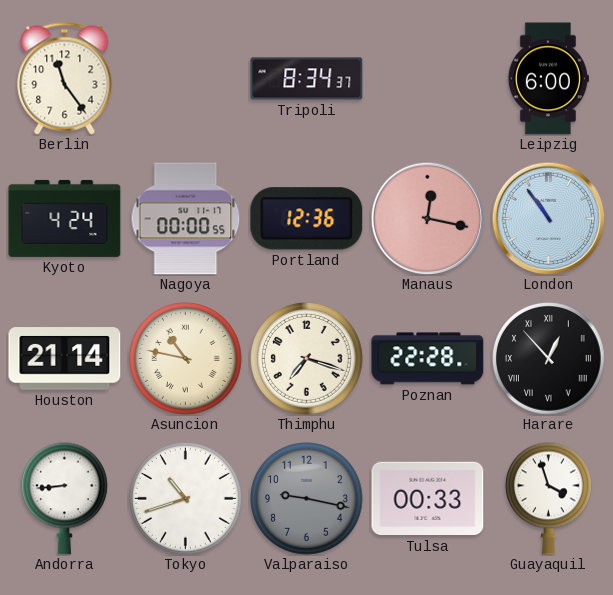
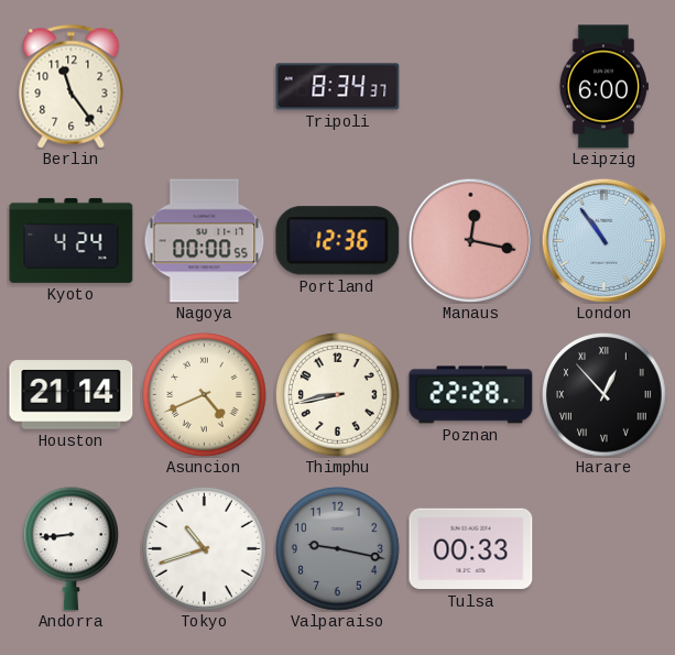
Asuncion: 10:47 -> 4:41
Thimphu: 7:18 -> 8:43
Guayaquil: 3:57 -> none
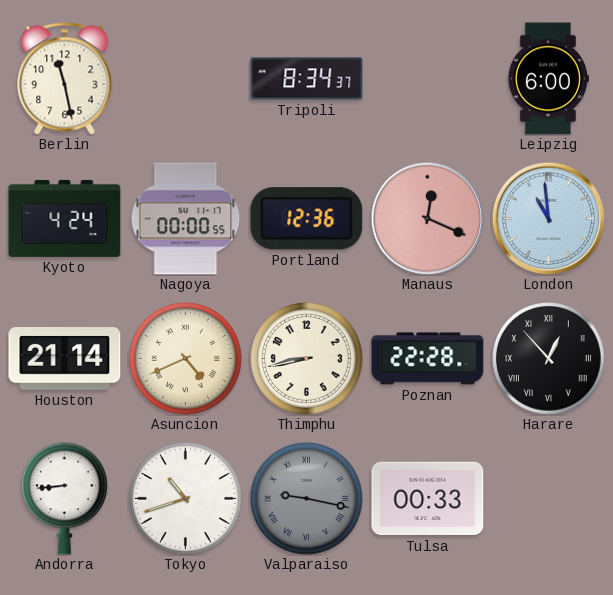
Berlin: 11:24 -> 11:28
Manaus: 12:17 -> 12:19
London: 10:54 -> 10:59
Valparaiso numerals: Arabic -> Roman
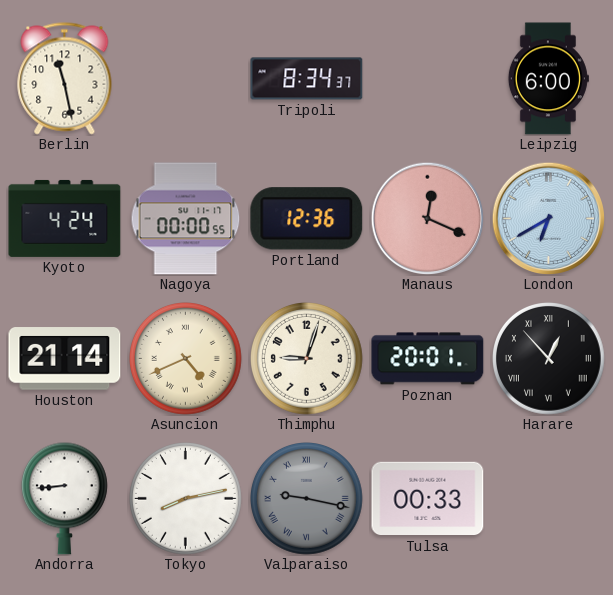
London: 10:59 -> 6:40
Thimphu: 8:43 -> 9:03
Poznan: 22:28 -> 20:01
Tokyo: 10:42 -> 8:13
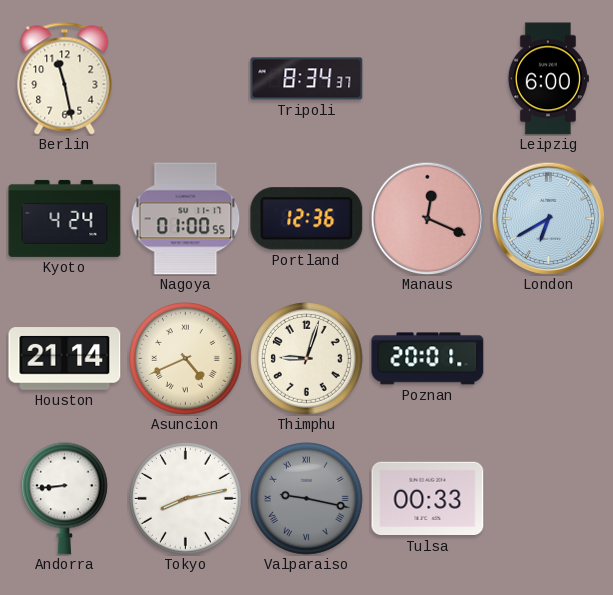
Nagoya: 00:00 -> 01:00
Harare: 12:53 -> none
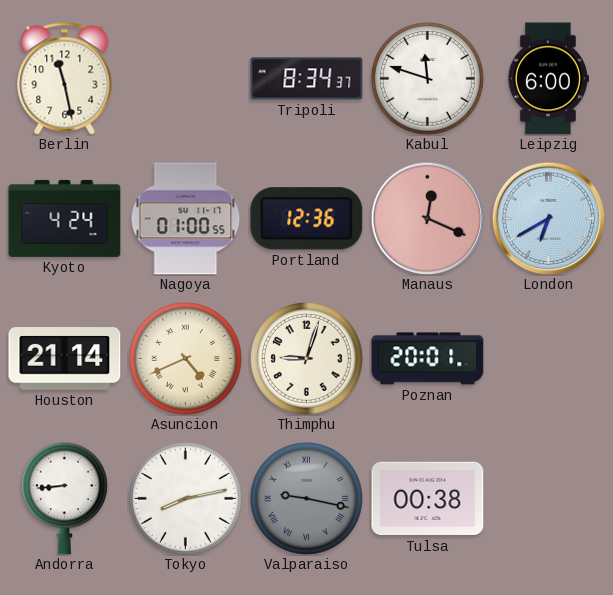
Kabul: none -> 11:48
Tulsa: 00:33 -> 00:38
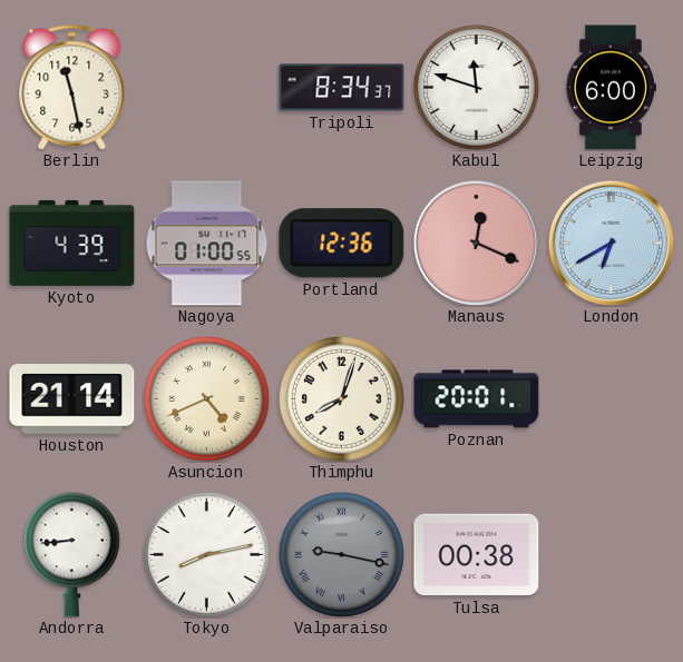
Kyoto: 4:24 -> 4:39
Thimphu: 9:03 -> 8:03
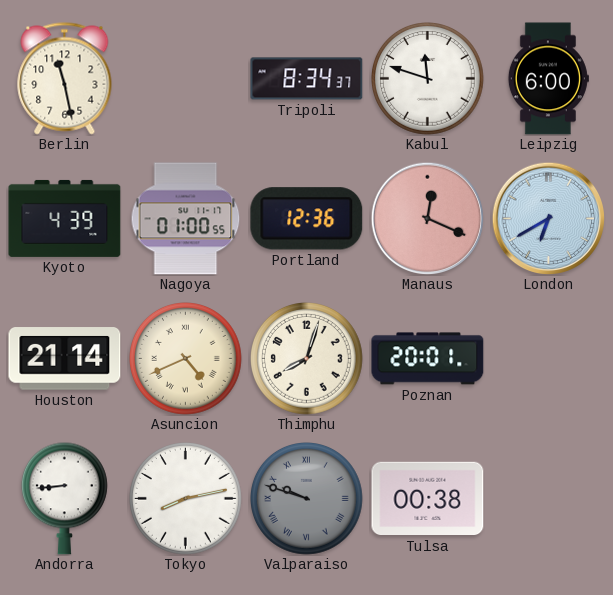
Valparaiso: 9:17 -> 9:48
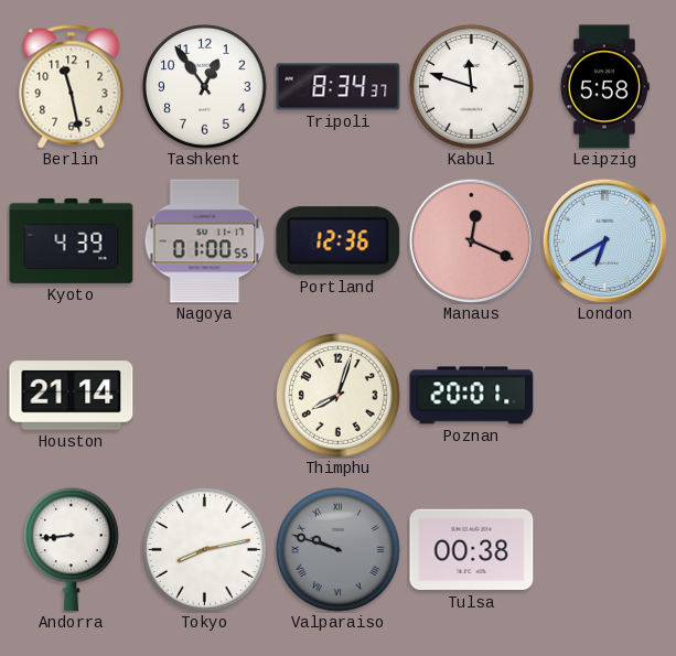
Tashkent: none -> 12:54
Leipzig: 6:00 -> 5:58
Asuncion: 4:41 -> none
